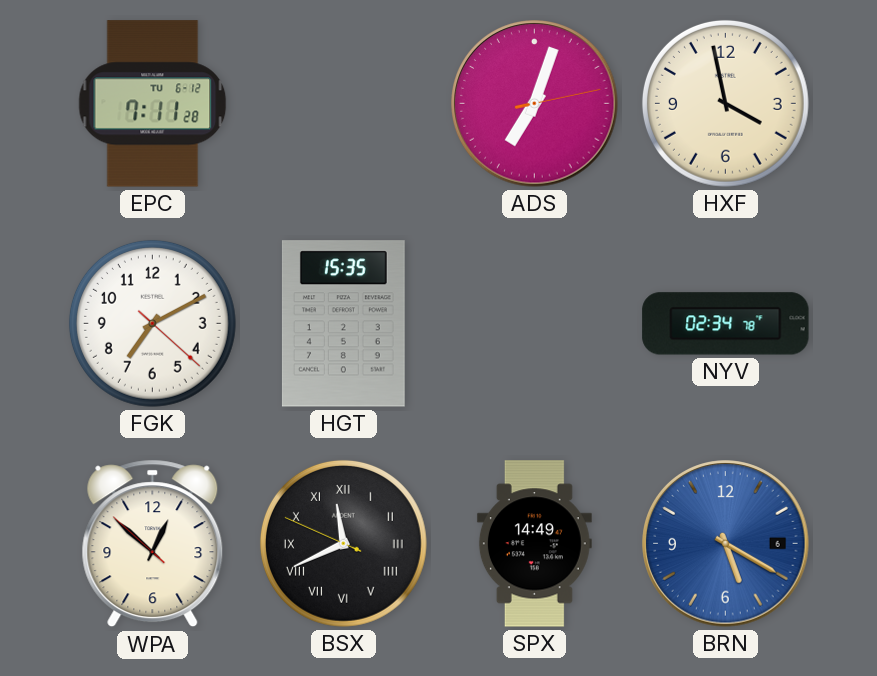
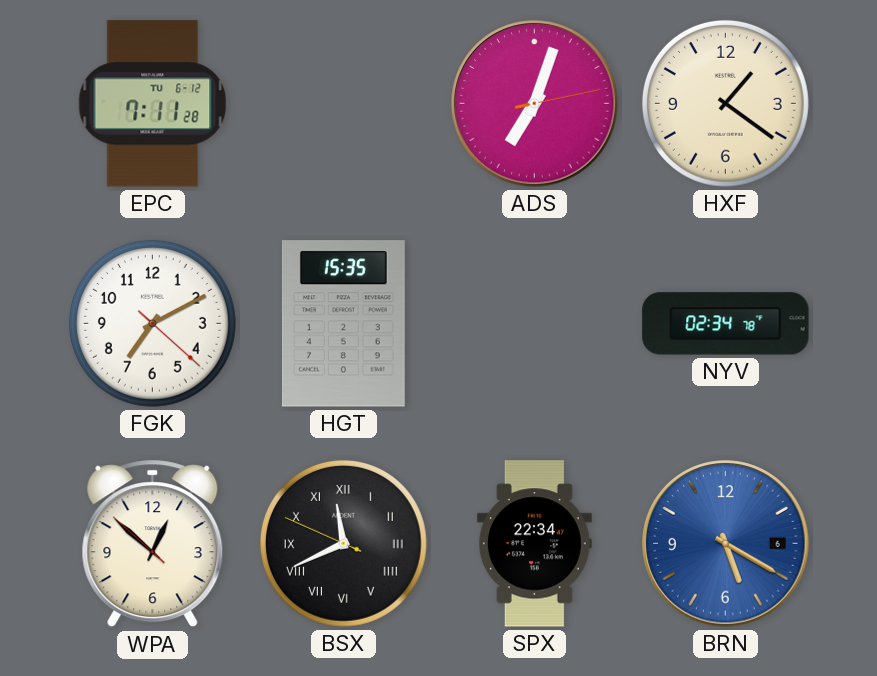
HXF: 3:58 -> 1:21
SPX: 14:49 -> 22:34
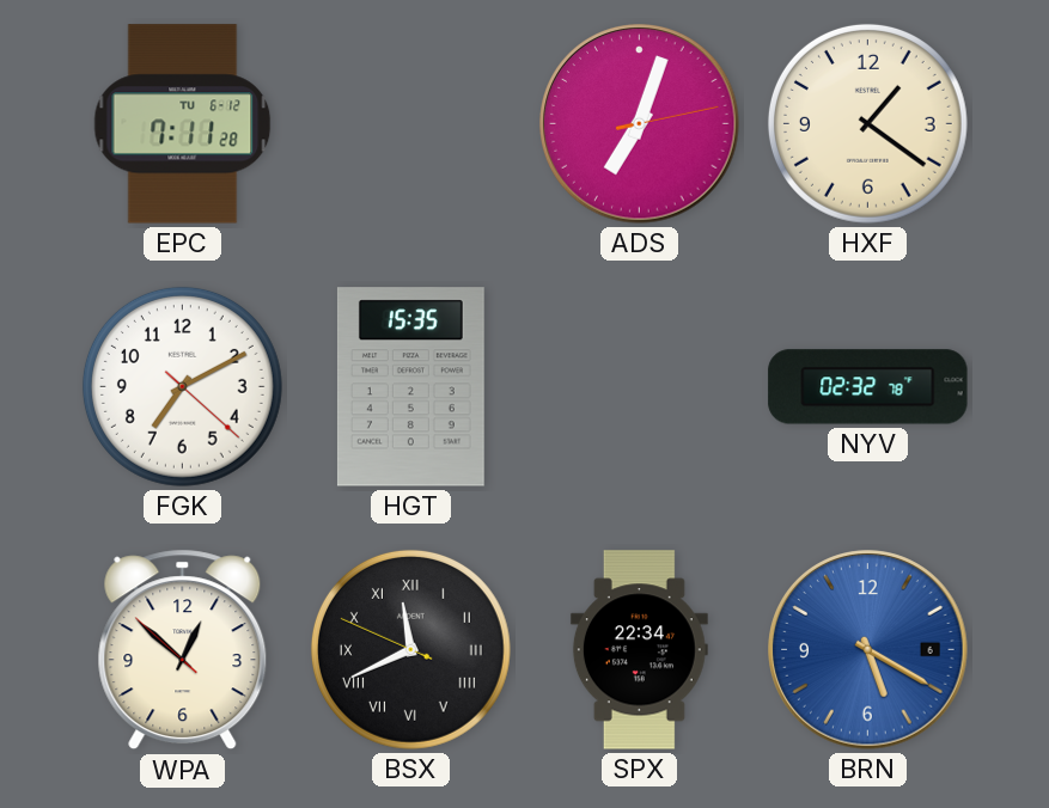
NYV: 02:34 -> 02:32
